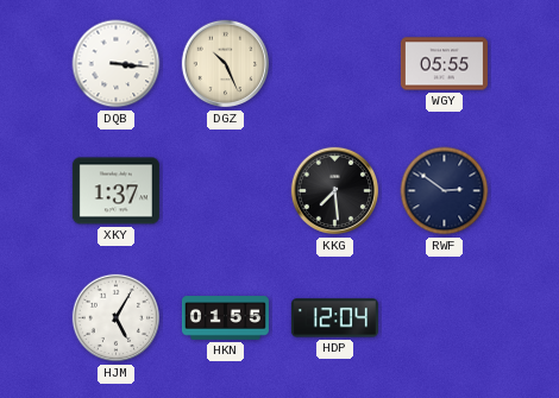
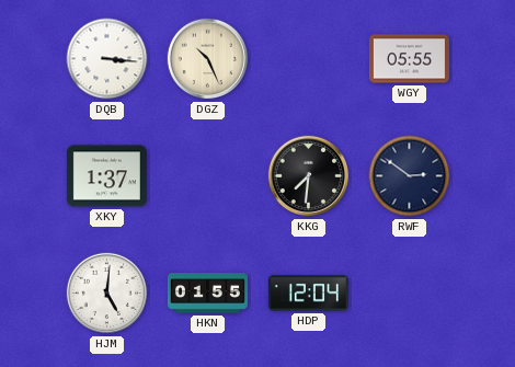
KKG: 7:29 -> 7:31
HJM: 5:05 -> 5:01
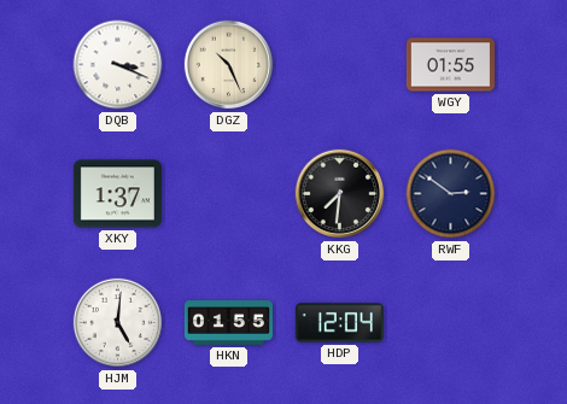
DQB: 3:16 -> 3:19
WGY: 05:55 -> 01:55
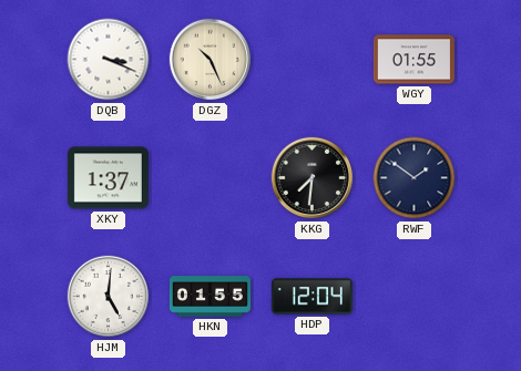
RWF: 2:51 -> 1:51
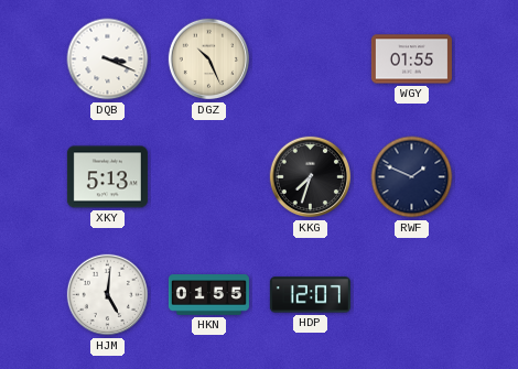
XKY: 1:37 -> 5:13
KKG: 7:31 -> 7:33
RWF: 1:51 -> 1:49
HDP: 12:04 -> 12:07
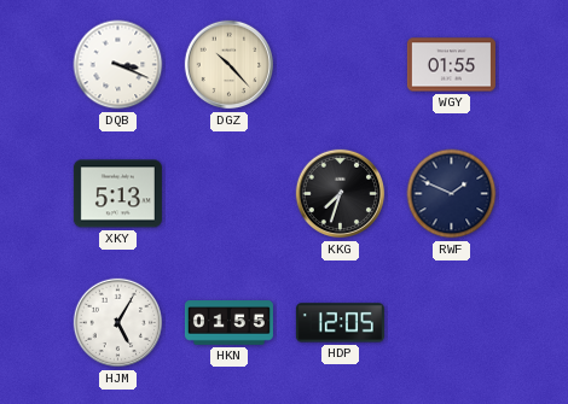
DGZ: 10:26 -> 10:23
HJM: 5:01 -> 5:05
HDP: 12:07 -> 12:05
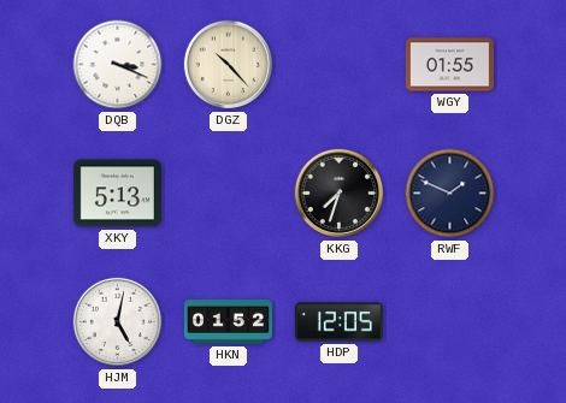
HJM: 5:05 -> 5:02
HKN: 01:55 -> 01:52
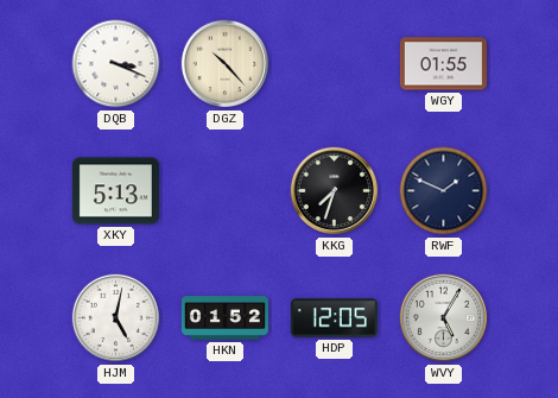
WVY: none -> 5:05
